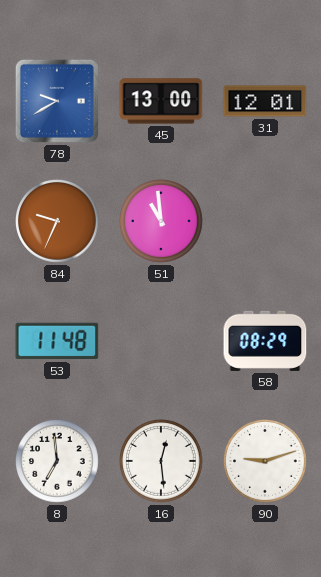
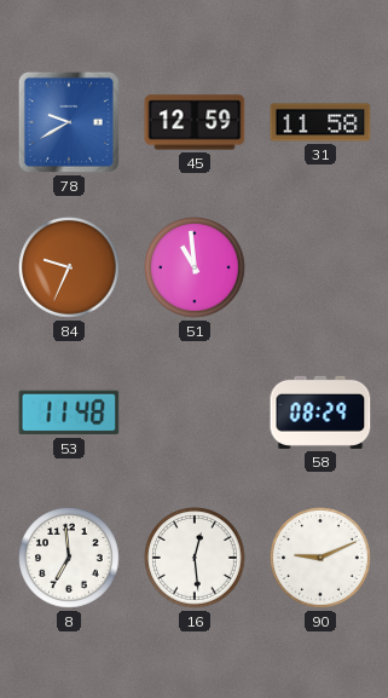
45: 13:00 -> 12:59
31: 12:01 -> 11:58
90: 9:12 -> 9:11
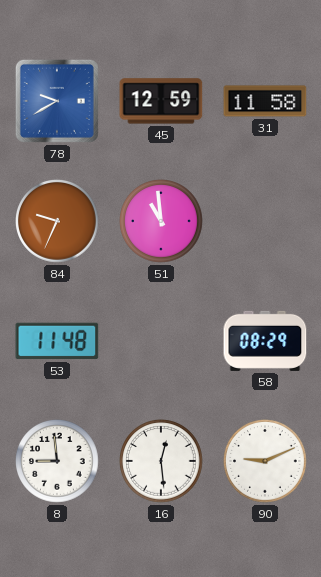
8: 6:59 -> 8:59
